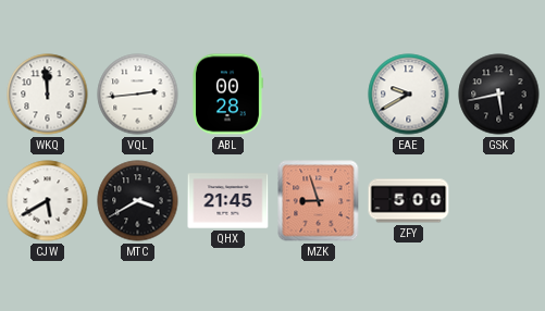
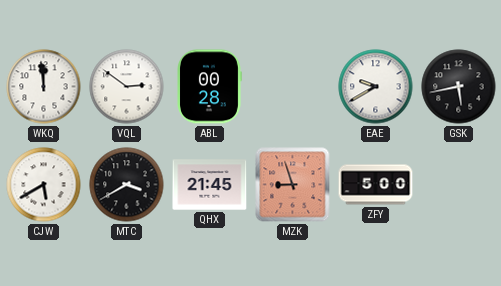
VQL: 2:44 -> 2:51
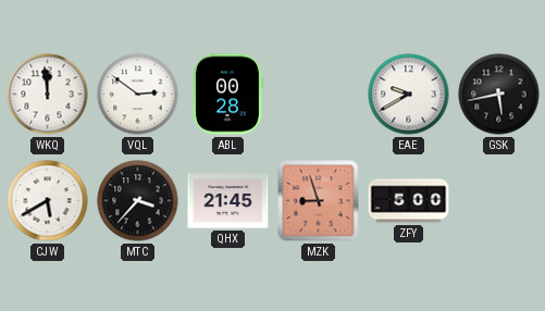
MTC: 3:40 -> 3:37
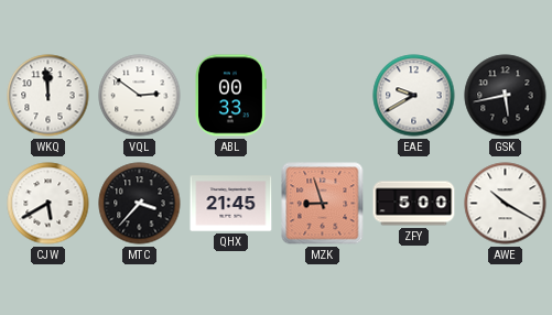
ABL: 00:28 -> 00:33
AWE: none -> 10:20
